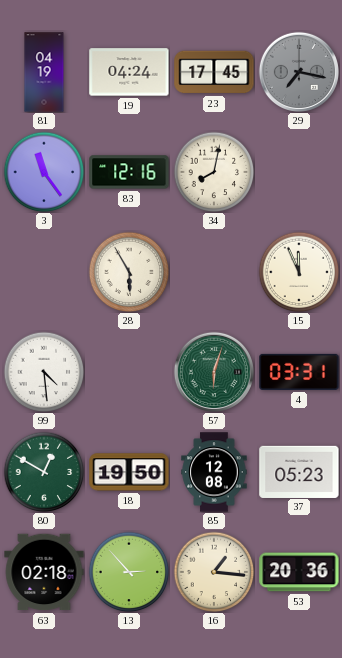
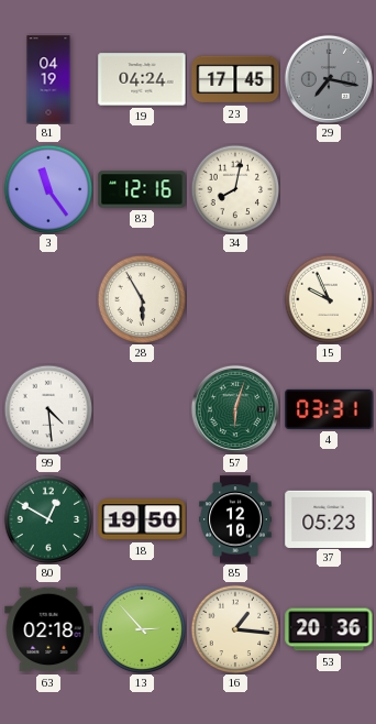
15: 11:56 -> 9:56
85: 12:08 -> 12:10
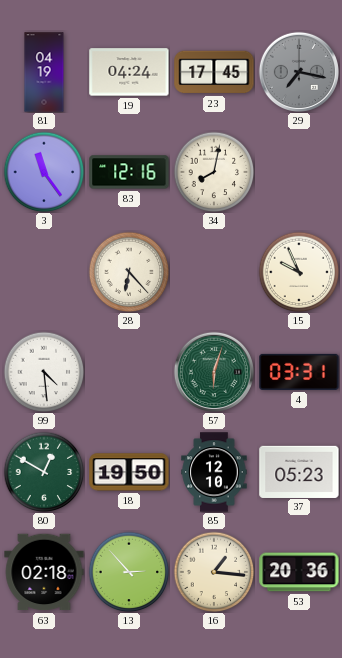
28: 5:55 -> 6:23
